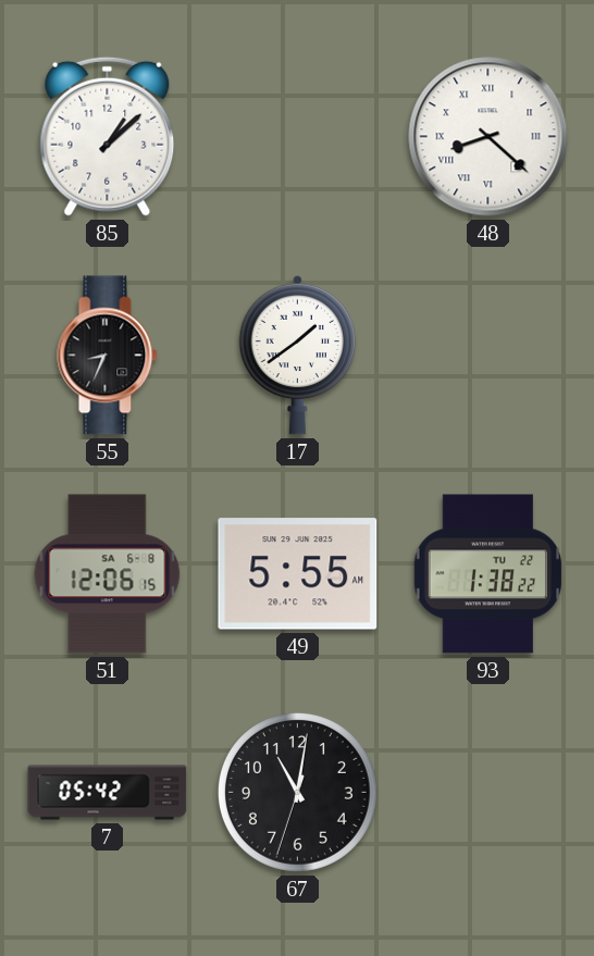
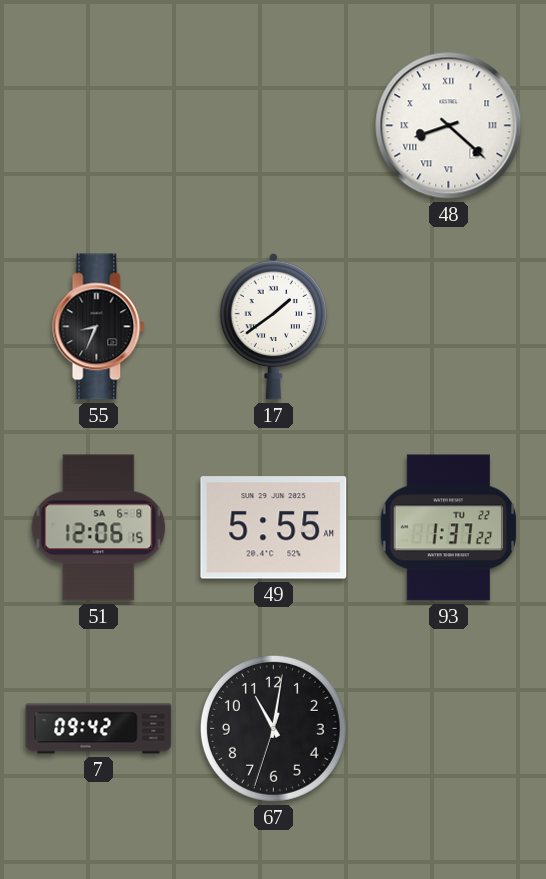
85: 1:08 -> none
93: 1:38 -> 1:37
7: 05:42 -> 09:42
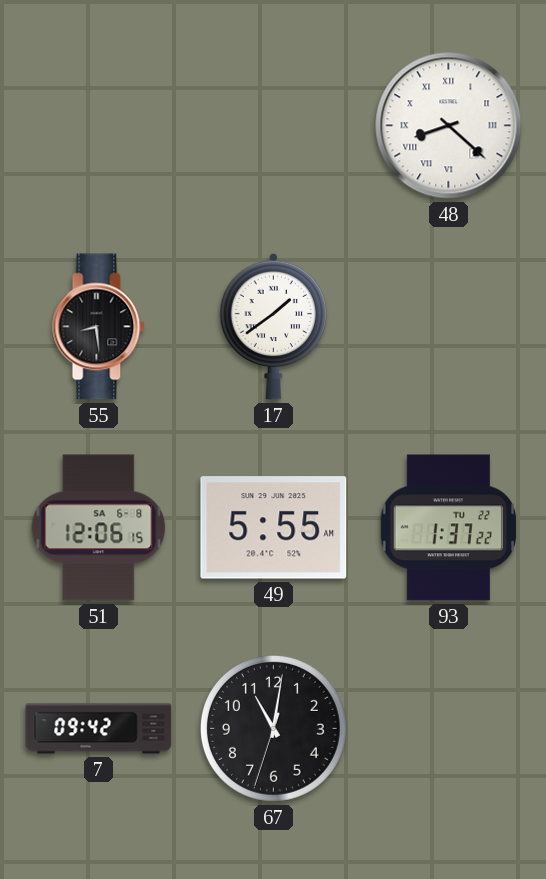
55: 8:34 -> 8:29
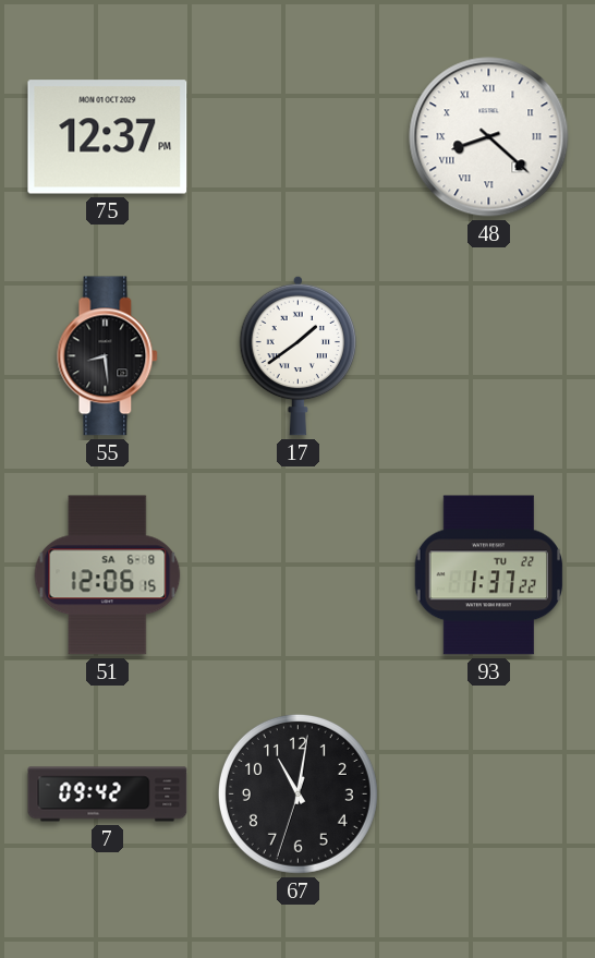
75: none -> 12:37
49: 5:55 -> none
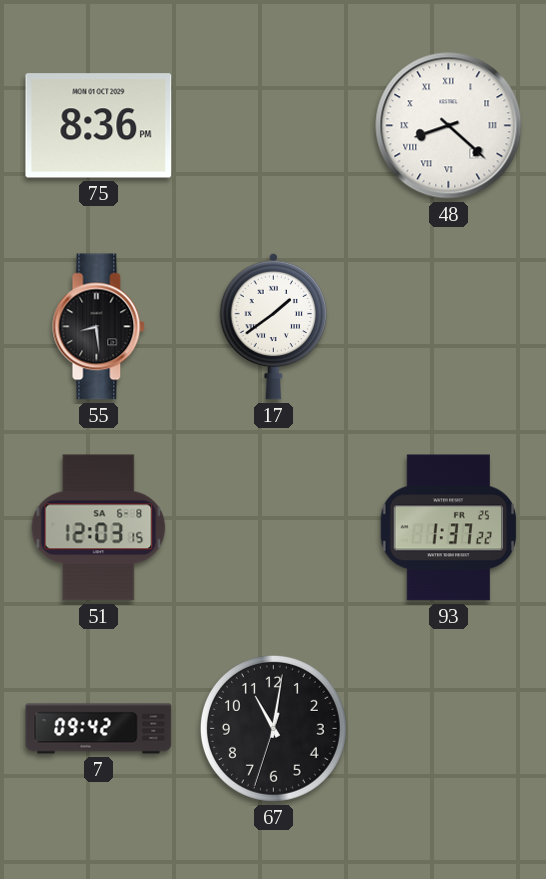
75: 12:37 -> 8:36
51: 12:06 -> 12:03
93 date: TU 22 -> FR 25
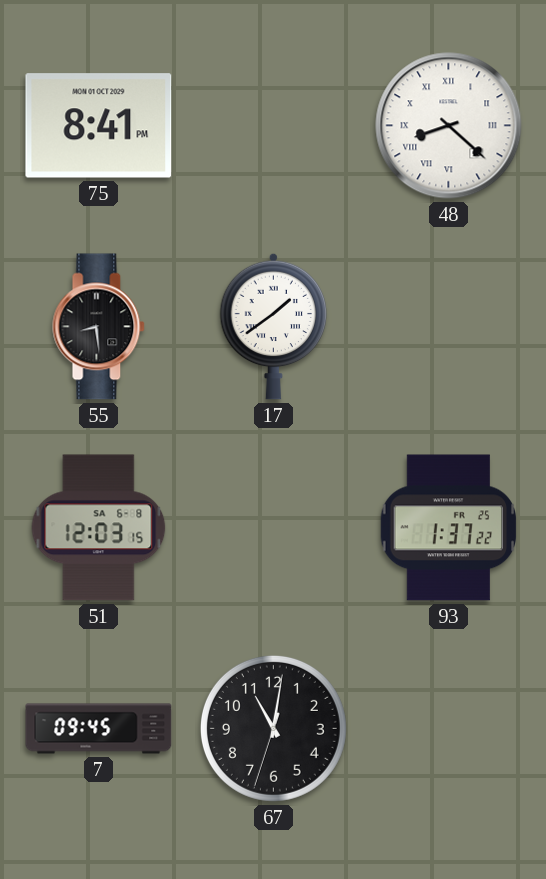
75: 8:36 -> 8:41
7: 09:42 -> 09:45
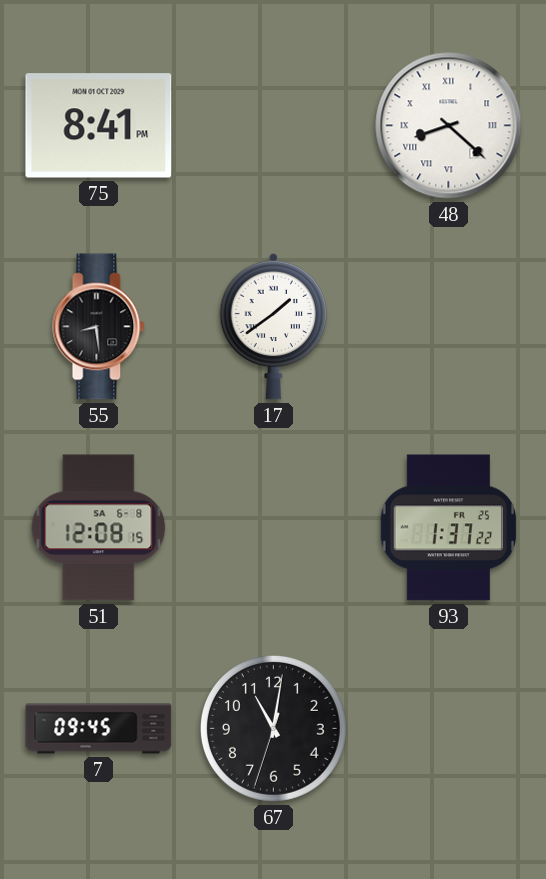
51: 12:03 -> 12:08
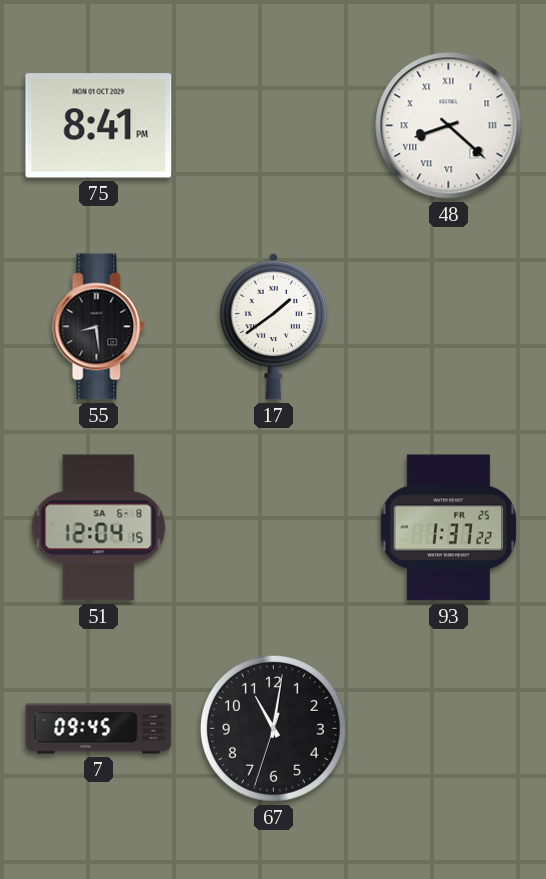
51: 12:08 -> 12:04
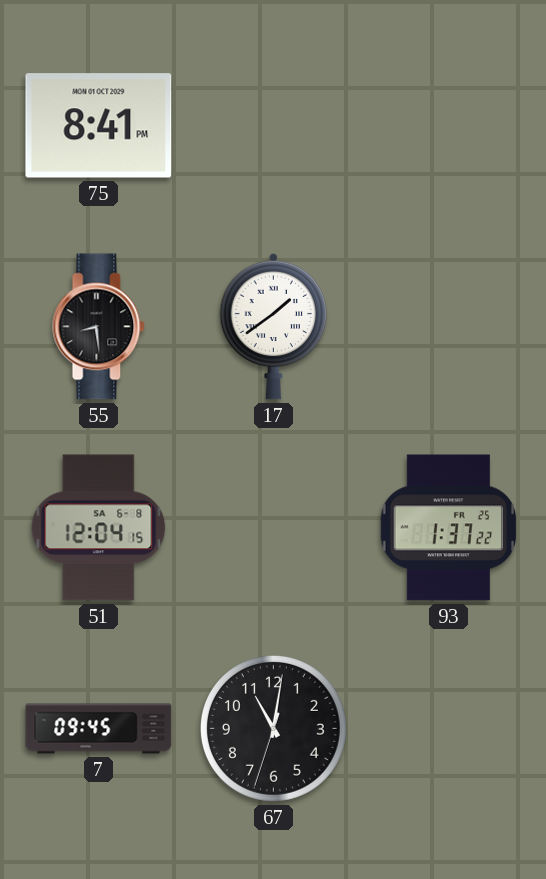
48: 8:22 -> none
